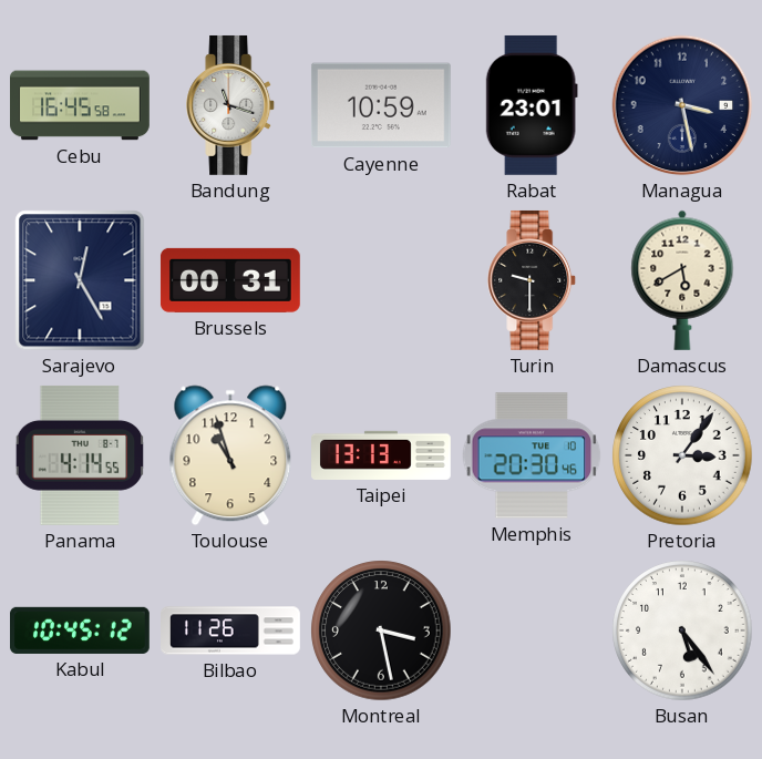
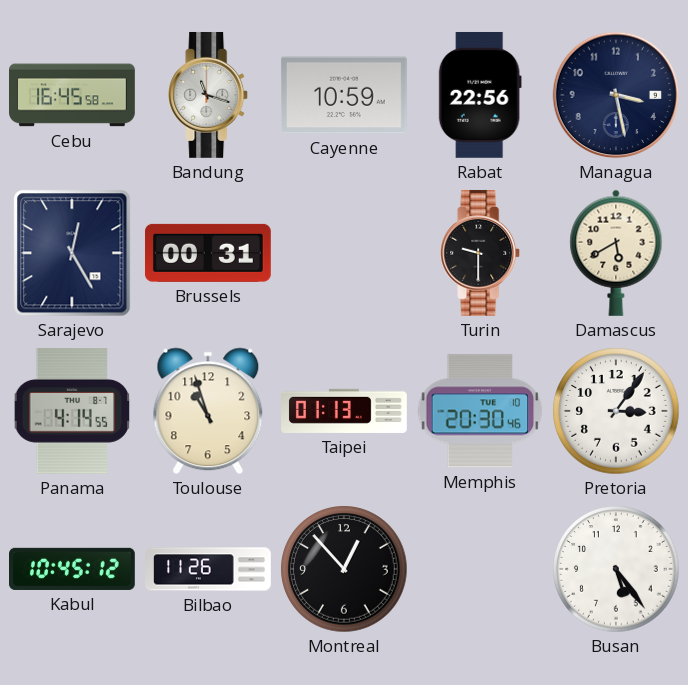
Rabat: 23:01 -> 22:56
Taipei: 13:13 -> 01:13
Montreal: 3:28 -> 12:53
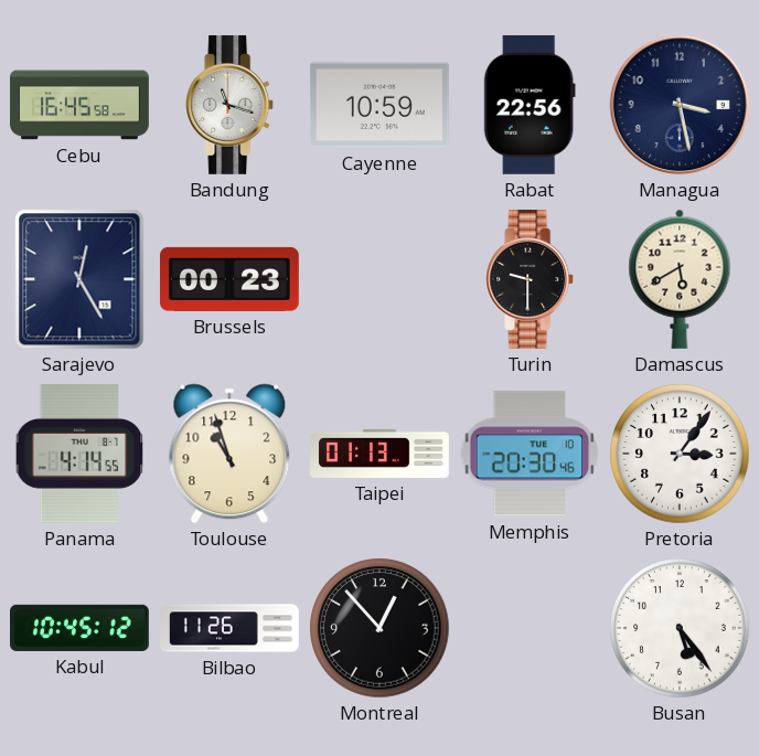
Brussels: 00:31 -> 00:23
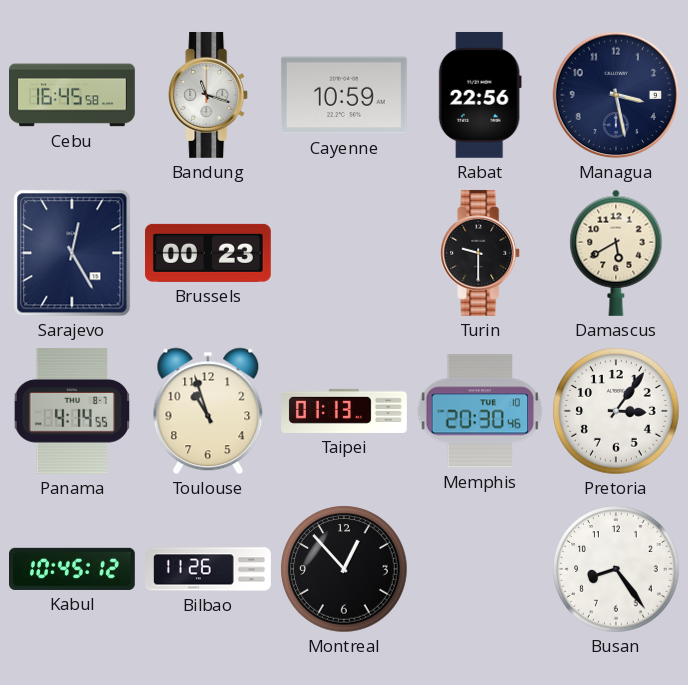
Busan: 5:24 -> 8:24
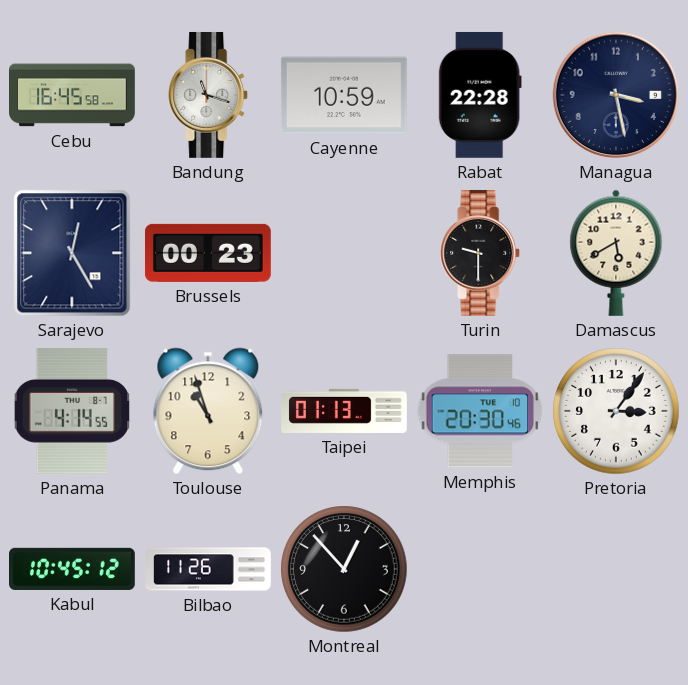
Rabat: 22:56 -> 22:28
Busan: 8:24 -> none
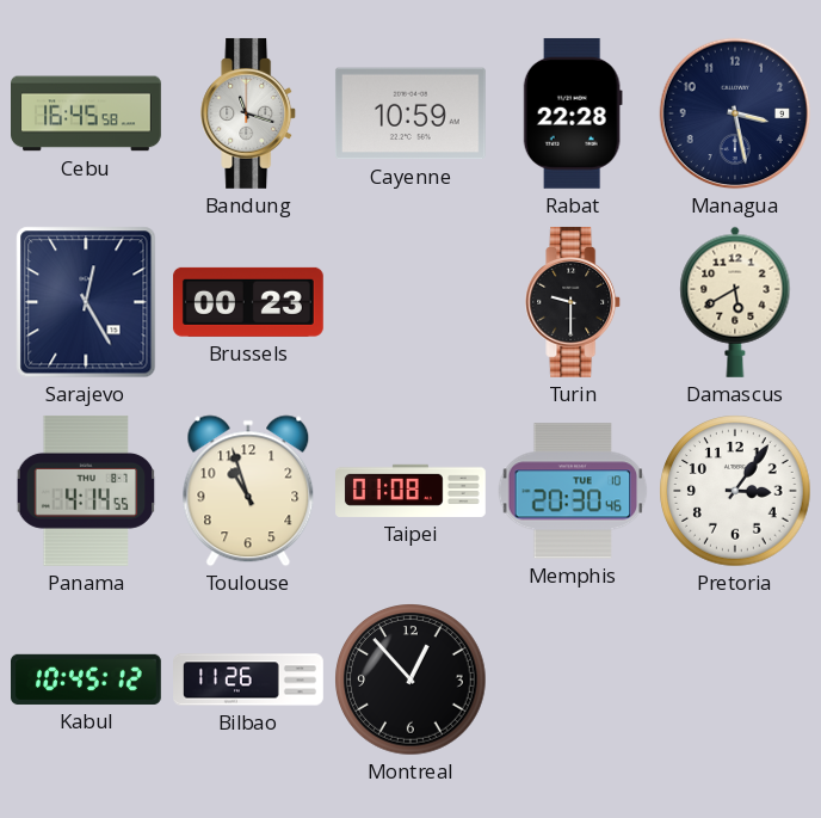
Taipei: 01:13 -> 01:08
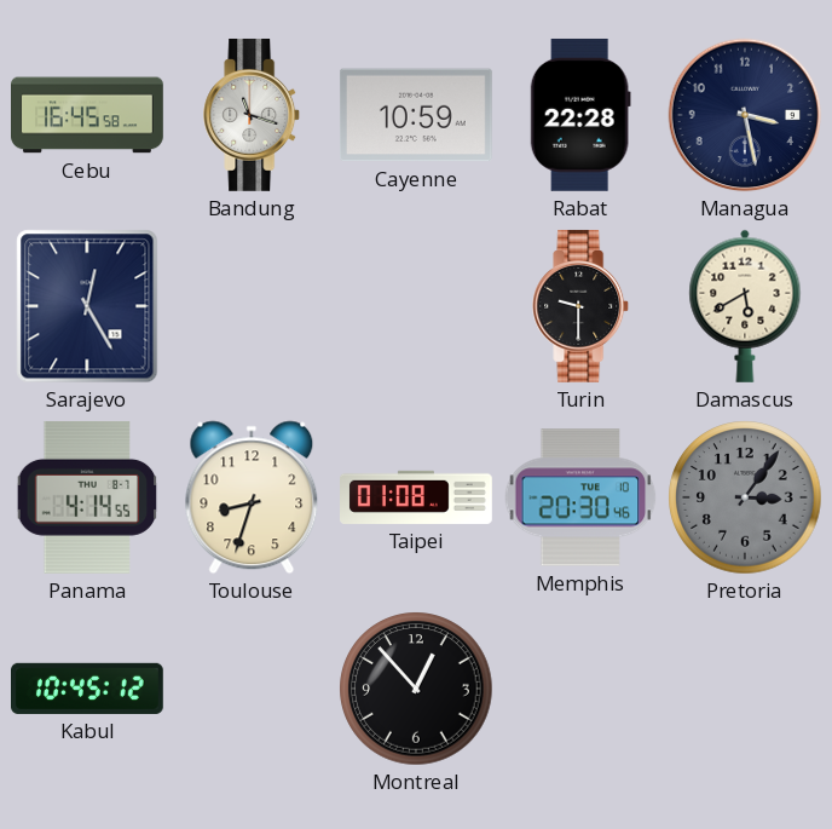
Brussels: 00:23 -> none
Toulouse: 10:57 -> 8:33
Pretoria dial: white -> grey
Bilbao: 11:26 -> none
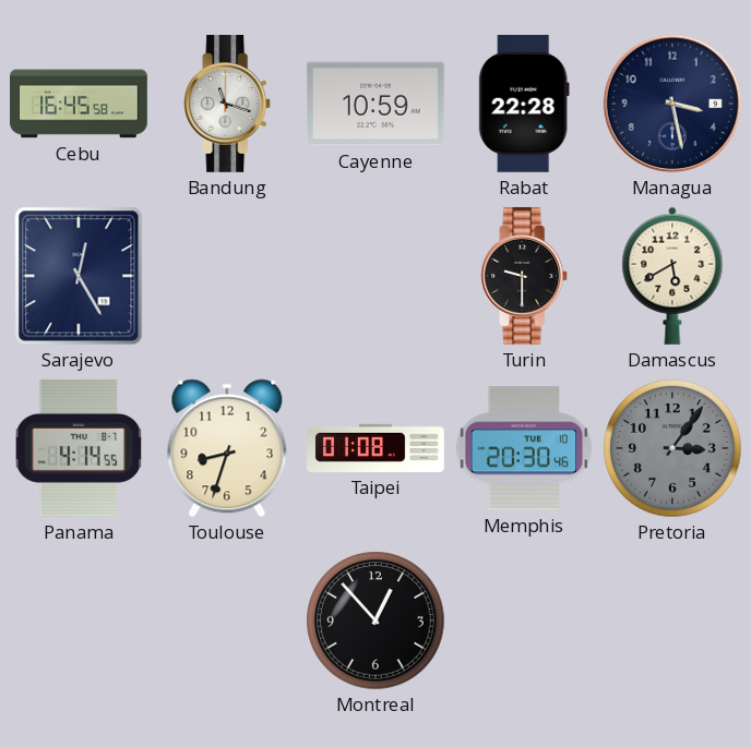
Kabul: 10:45 -> none
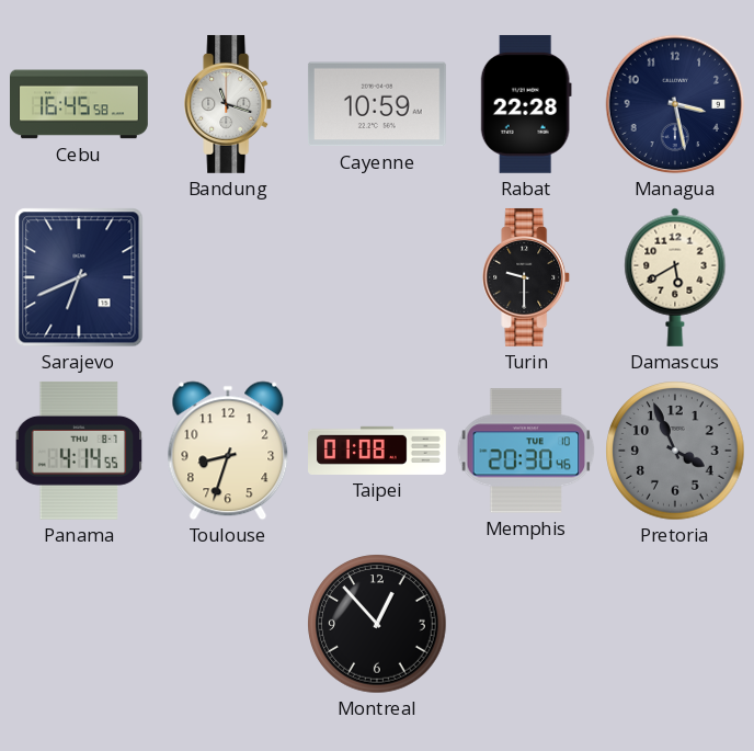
Sarajevo: 12:25 -> 6:41
Pretoria: 3:06 -> 3:56
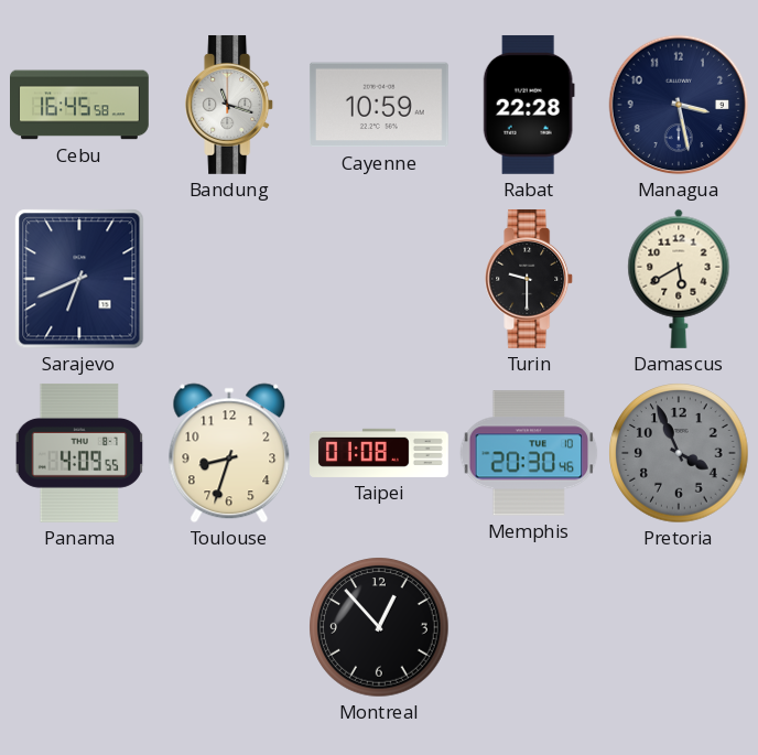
Panama: 4:14 -> 4:09
